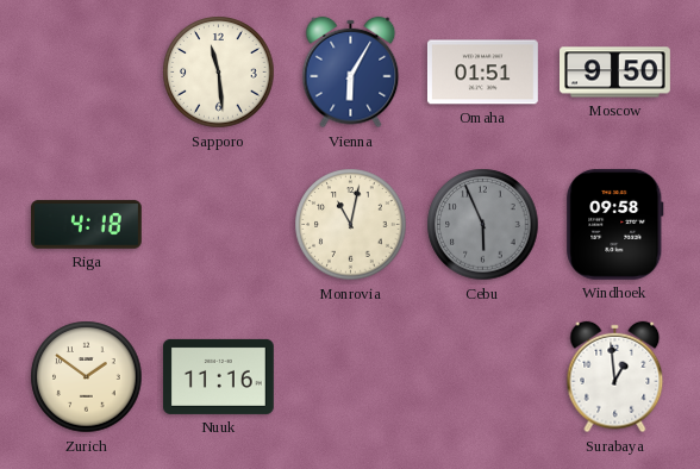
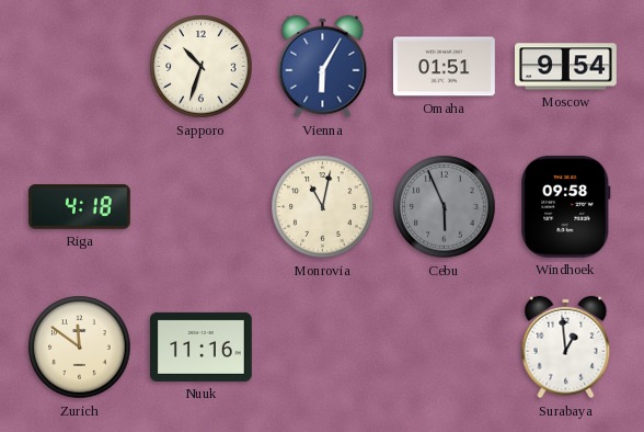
Sapporo: 11:29 -> 10:33
Moscow: 9:50 -> 9:54
Zurich: 1:51 -> 11:51
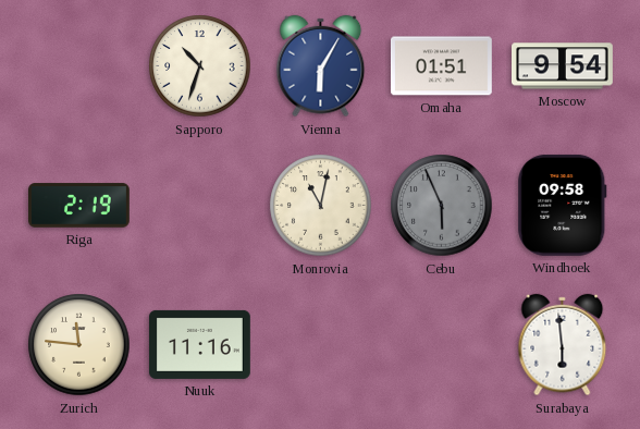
Riga: 4:18 -> 2:19
Zurich: 11:51 -> 11:46
Surabaya: 12:59 -> 5:59
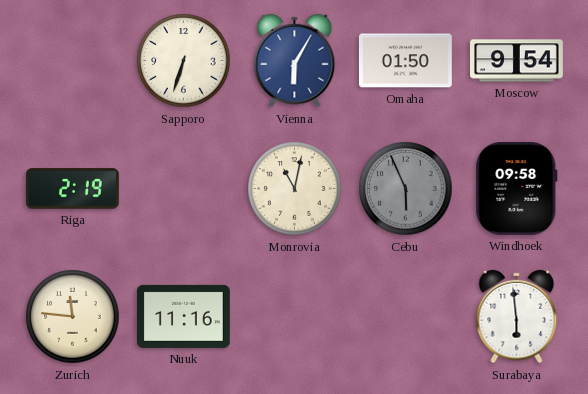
Sapporo: 10:33 -> 6:33
Omaha: 01:51 -> 01:50
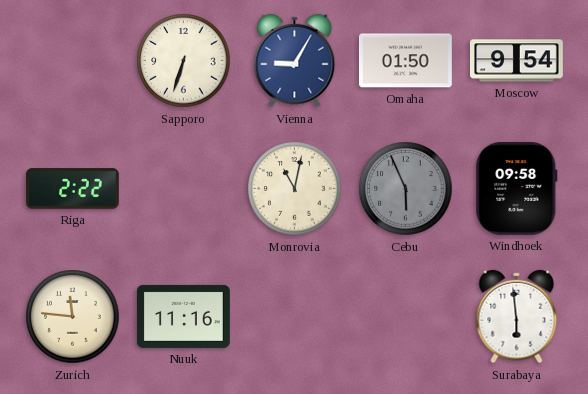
Vienna: 6:05 -> 9:05
Riga: 2:19 -> 2:22
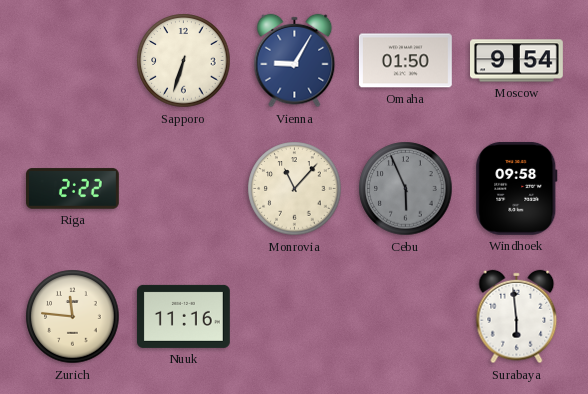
Monrovia: 11:02 -> 11:07
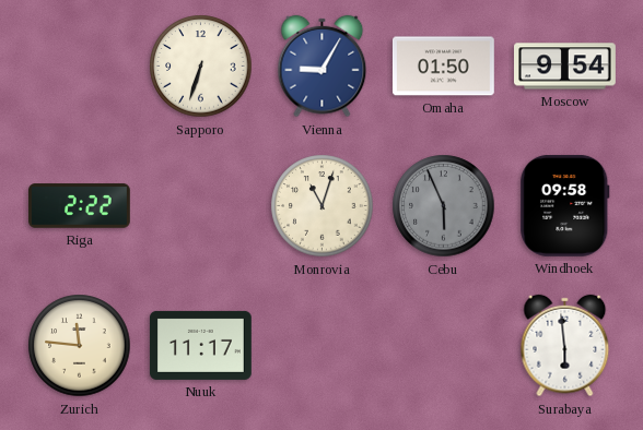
Monrovia: 11:07 -> 11:03
Nuuk: 11:16 -> 11:17
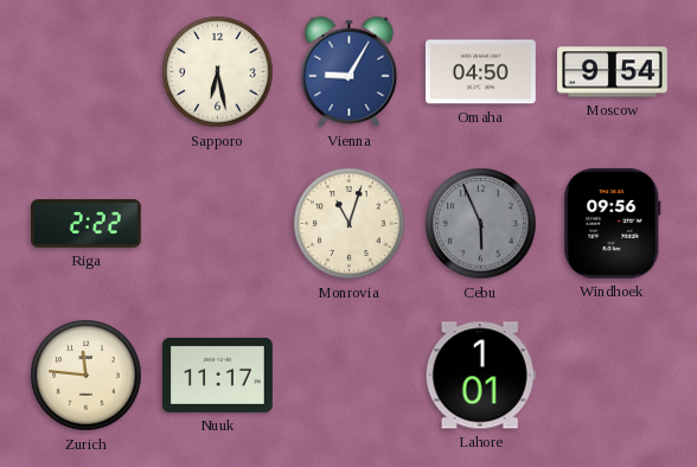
Sapporo: 6:33 -> 6:28
Omaha: 01:50 -> 04:50
Windhoek: 09:58 -> 09:56
Lahore: none -> 1:01
Surabaya: 5:59 -> none
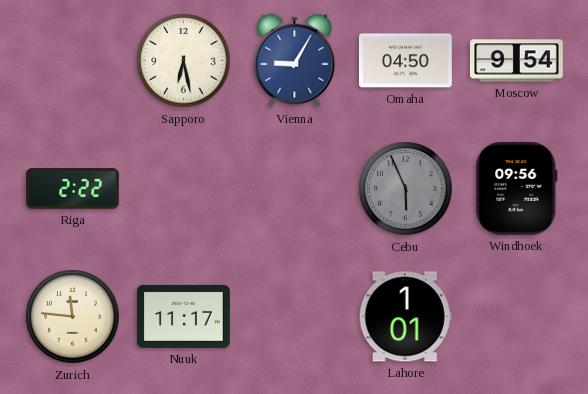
Monrovia: 11:03 -> none
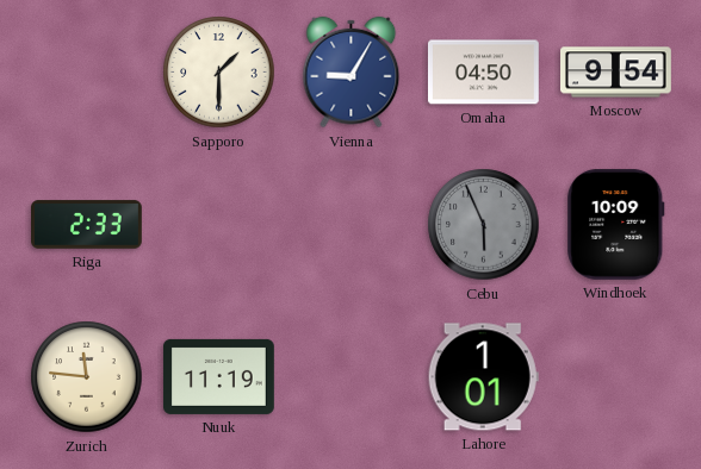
Sapporo: 6:28 -> 1:30
Riga: 2:22 -> 2:33
Windhoek: 09:56 -> 10:09
Nuuk: 11:17 -> 11:19
